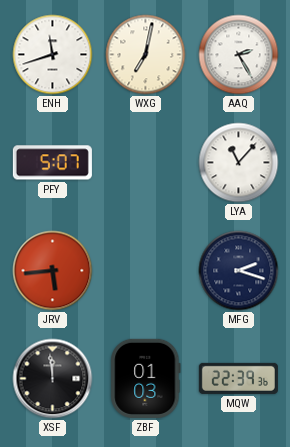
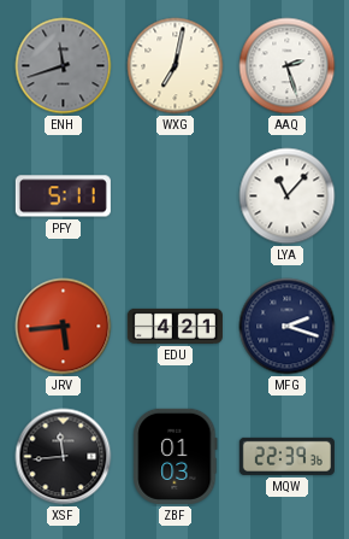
ENH dial: white -> grey
AAQ: 2:25 -> 2:27
PFY: 5:07 -> 5:11
EDU: none -> 4:21
XSF: 11:59 -> 11:44
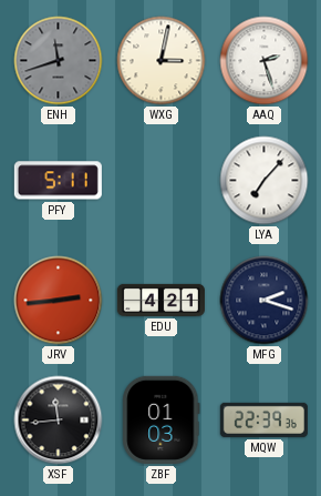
WXG: 7:02 -> 3:02
LYA: 11:07 -> 7:07
JRV: 5:44 -> 2:44
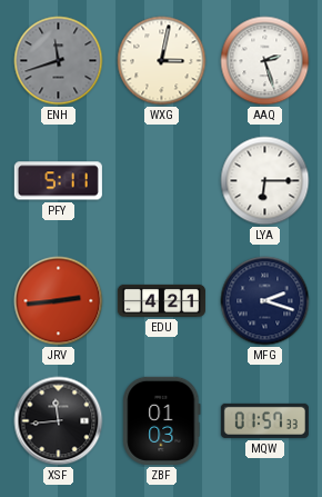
LYA: 7:07 -> 6:15
MQW: 22:39 -> 01:57
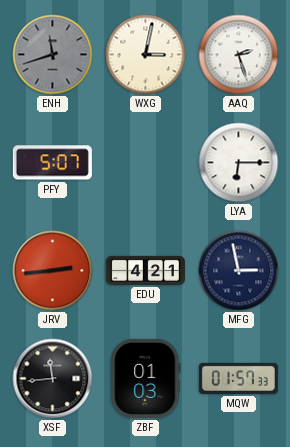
PFY: 5:11 -> 5:07
MFG: 2:18 -> 2:58
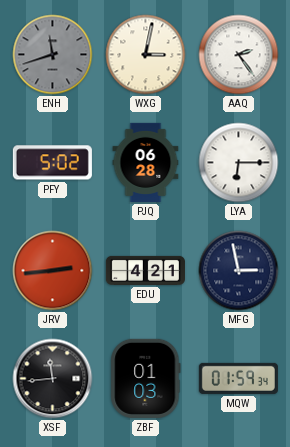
AAQ: 2:27 -> 2:24
PFY: 5:07 -> 5:02
PJQ: none -> 06:28
MQW: 01:57 -> 01:59
